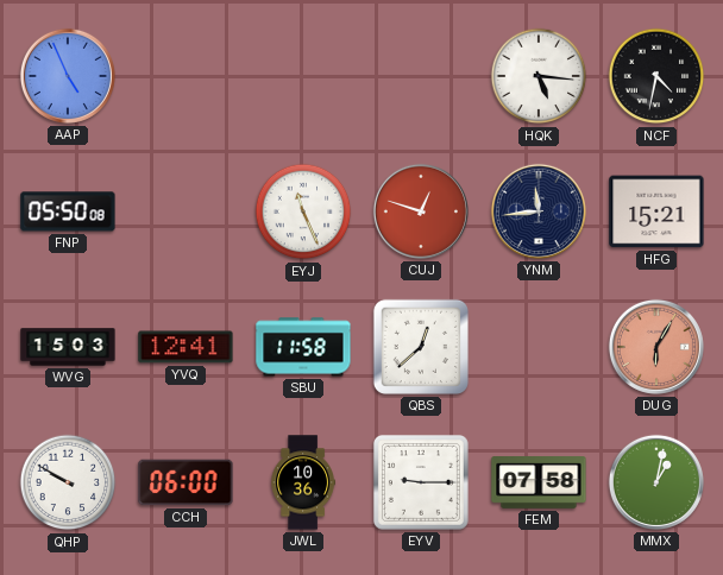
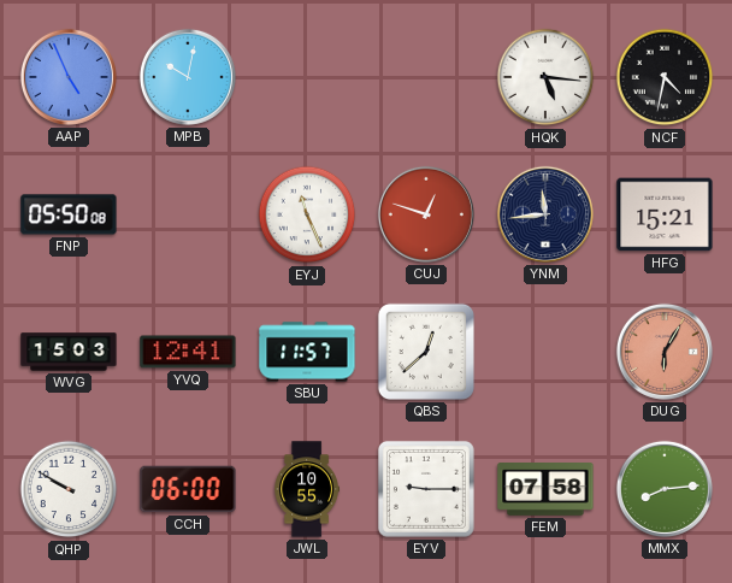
MPB: none -> 10:02
SBU: 11:58 -> 11:57
JWL: 10:36 -> 10:55
MMX: 1:02 -> 8:14
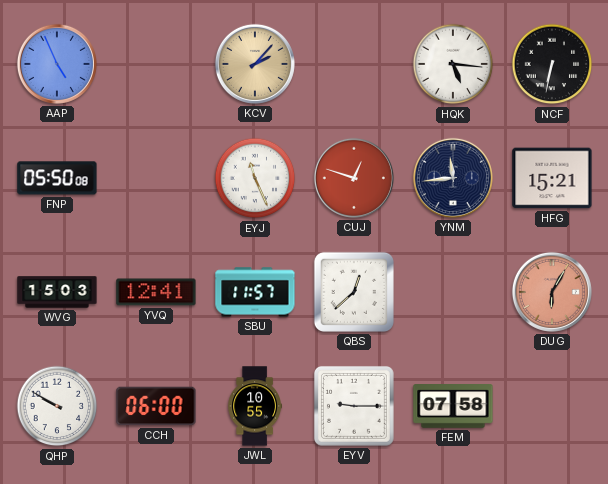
MPB: 10:02 -> none
KCV: none -> 2:07
NCF: 4:32 -> 6:32
MMX: 8:14 -> none
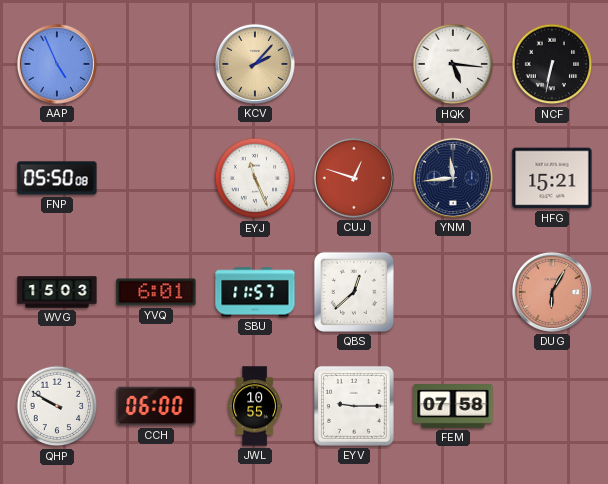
YVQ: 12:41 -> 6:01
